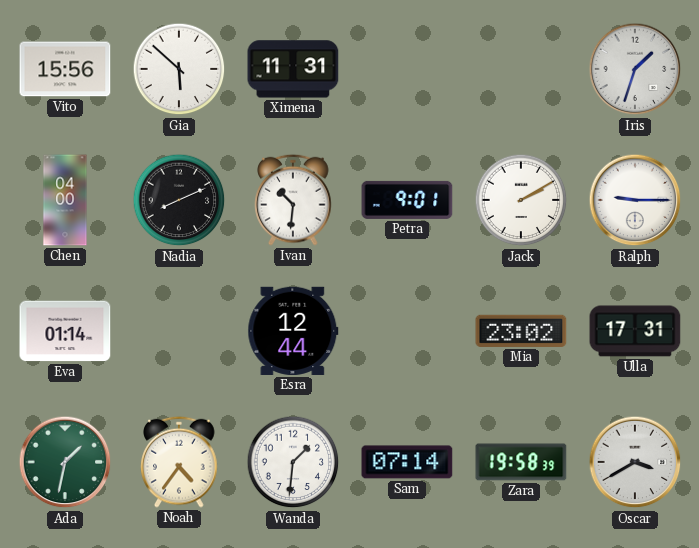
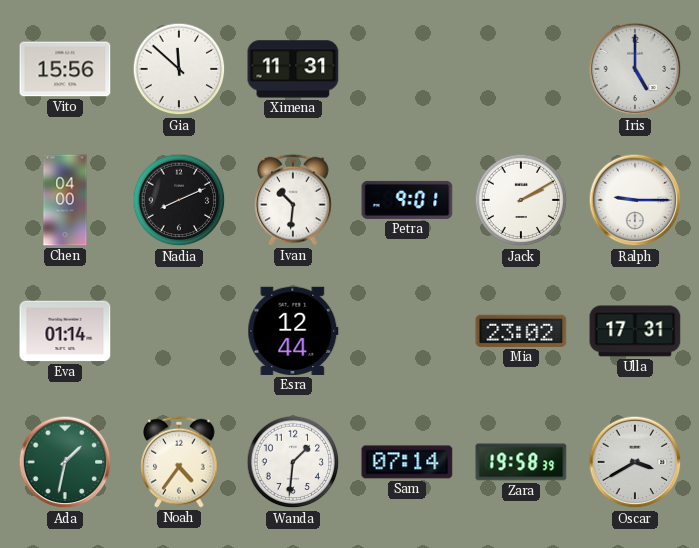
Gia: 5:52 -> 11:52
Iris: 1:33 -> 5:00
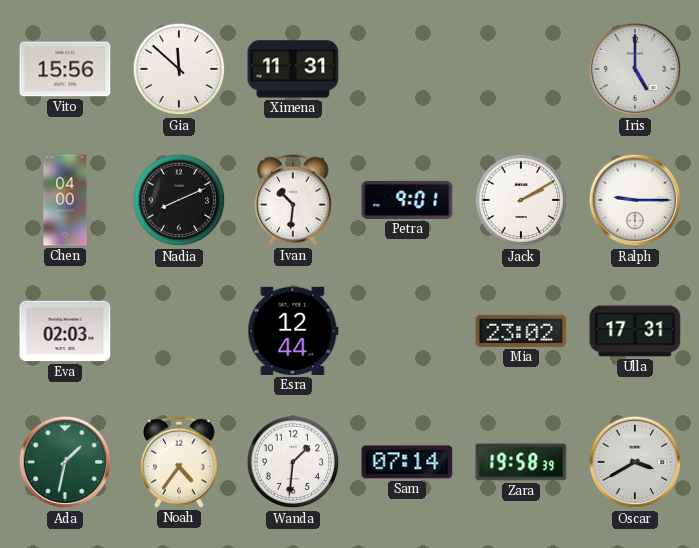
Eva: 01:14 -> 02:03
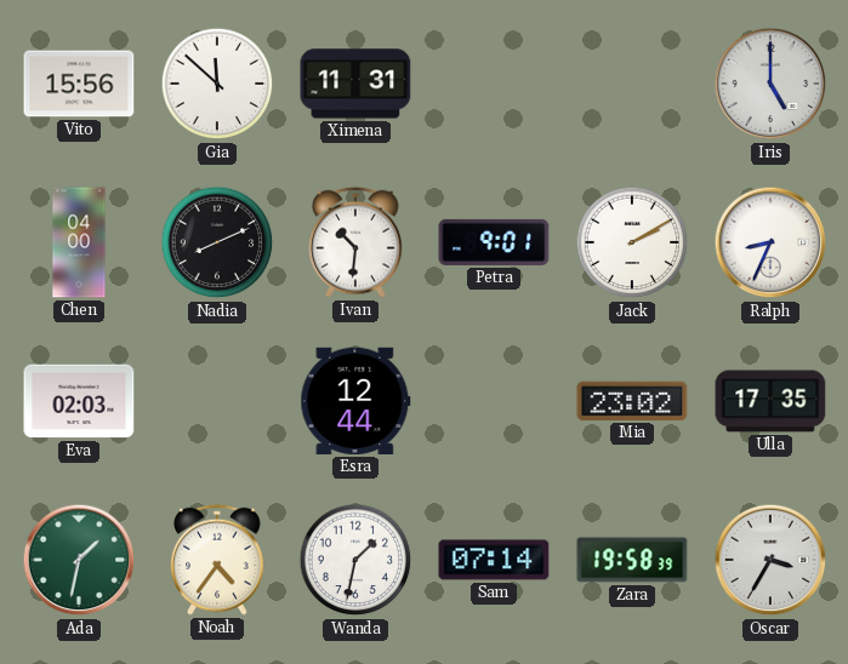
Ralph: 9:15 -> 8:34
Ulla: 17:31 -> 17:35
Wanda: 1:31 -> 1:32
Oscar: 3:40 -> 3:35
